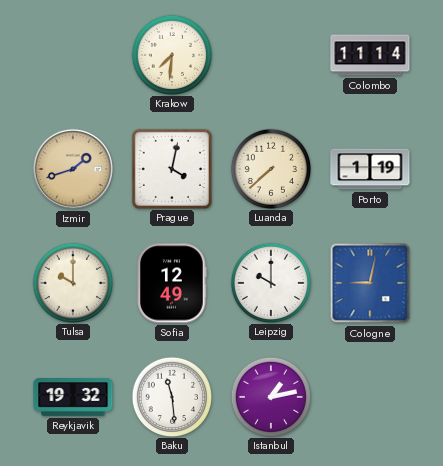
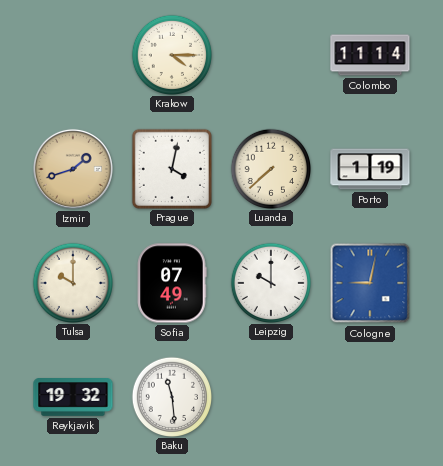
Krakow: 7:31 -> 4:15
Sofia: 12:49 -> 07:49
Istanbul: 1:13 -> none
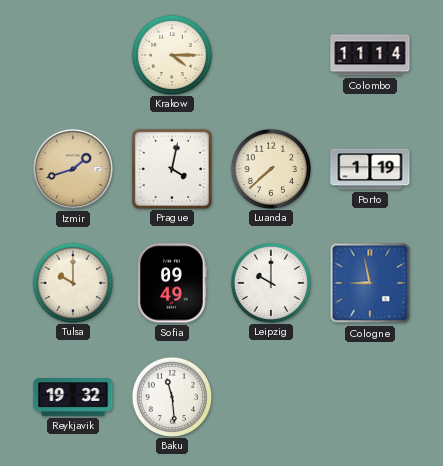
Sofia: 07:49 -> 09:49
Cologne: 9:02 -> 8:58
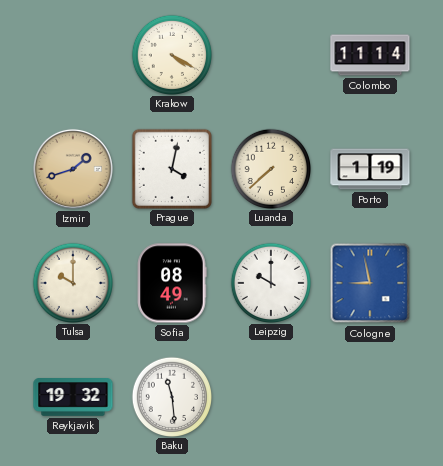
Krakow: 4:15 -> 4:20
Sofia: 09:49 -> 08:49
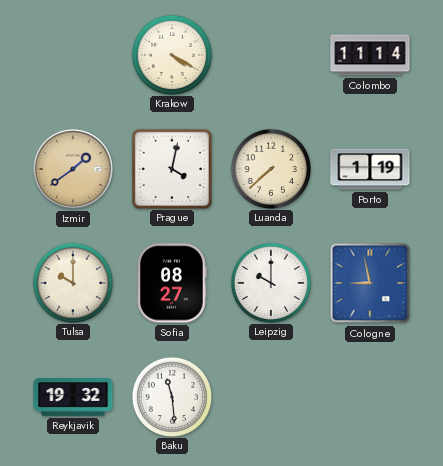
Izmir: 1:42 -> 1:39
Sofia: 08:49 -> 08:27
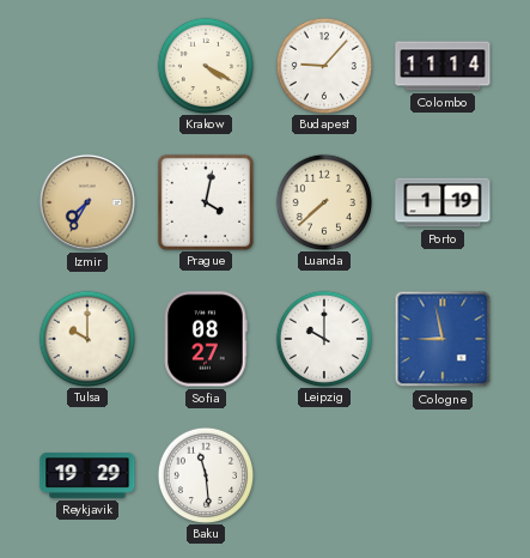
Budapest: none -> 9:07
Izmir: 1:39 -> 7:35
Reykjavik: 19:32 -> 19:29
